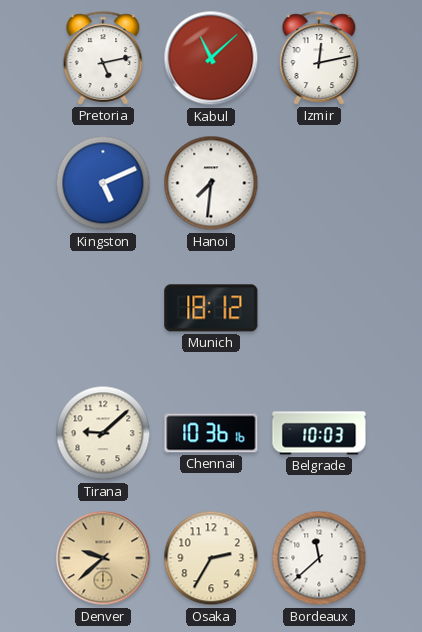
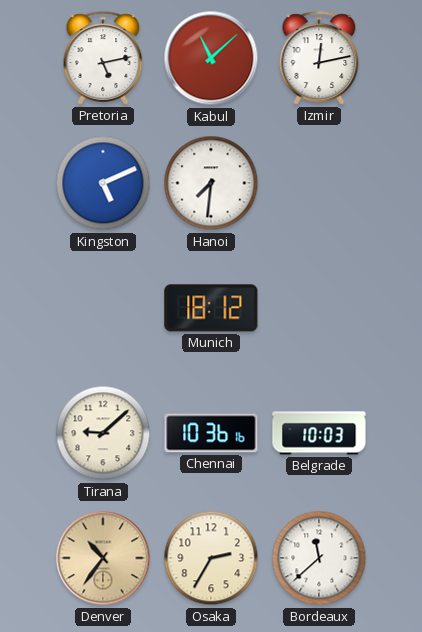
Denver: 9:38 -> 10:36
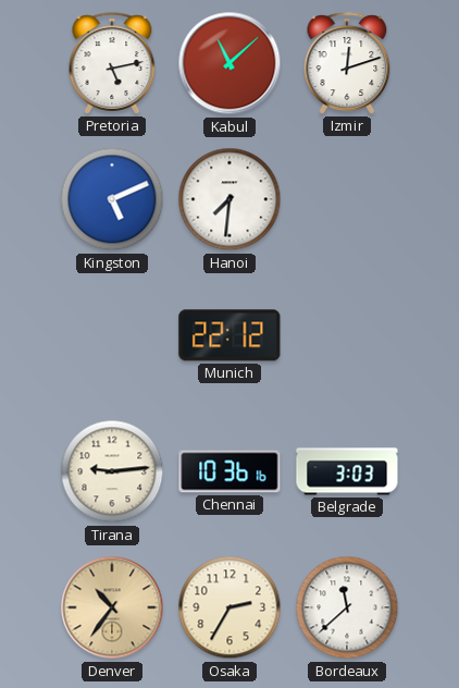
Izmir: 12:13 -> 12:12
Munich: 18:12 -> 22:12
Tirana: 9:08 -> 9:14
Belgrade: 10:03 -> 3:03
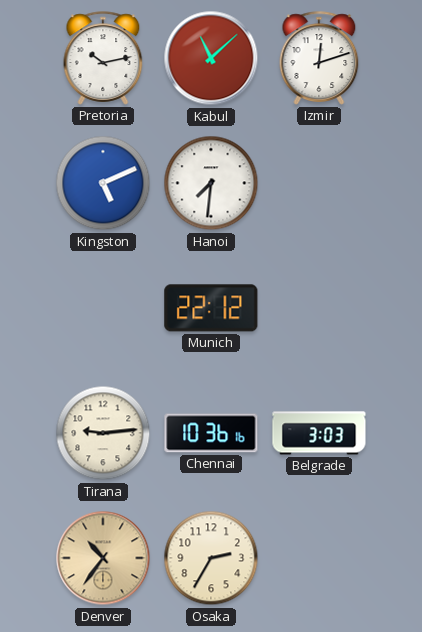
Pretoria: 5:13 -> 10:13
Bordeaux: 11:38 -> none
